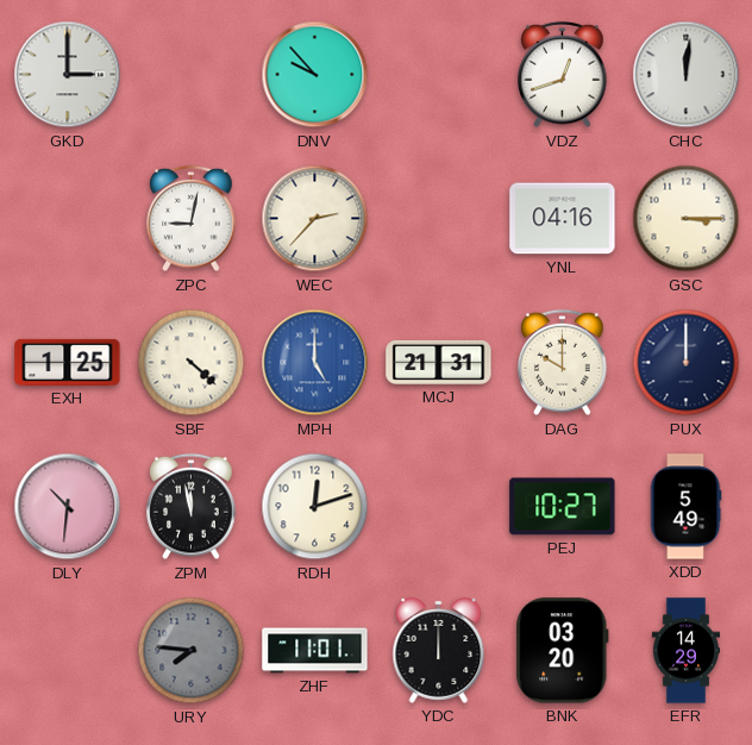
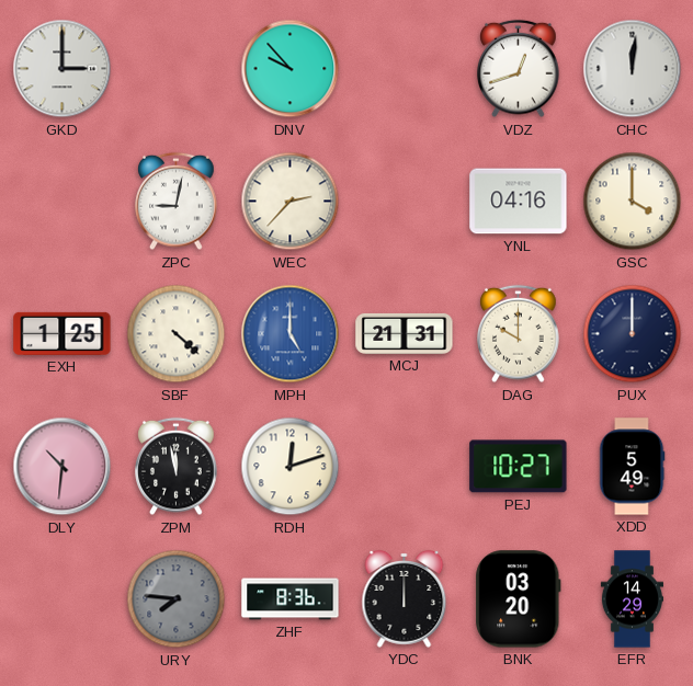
GSC: 3:15 -> 4:00
ZHF: 11:01 -> 8:36
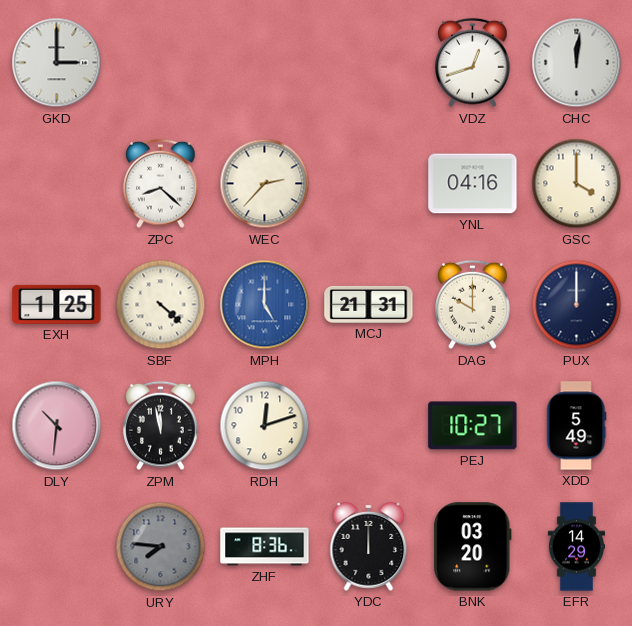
DNV: 9:53 -> none
ZPC: 9:02 -> 8:22
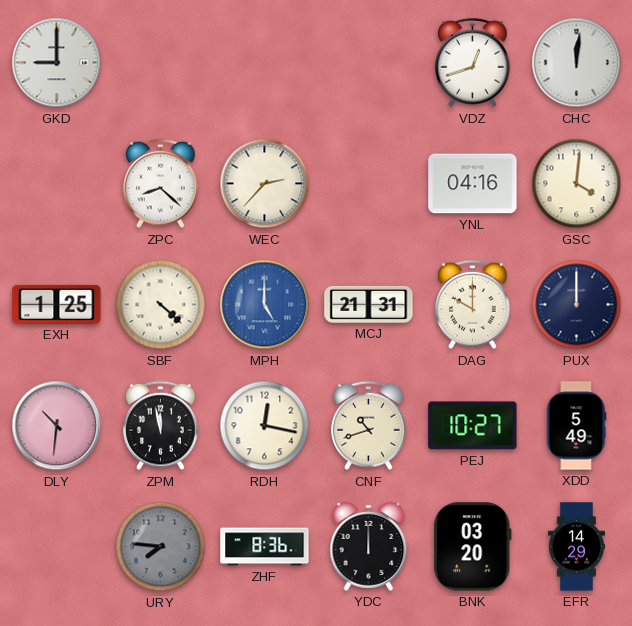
GKD: 3:00 -> 9:00
GSC: 4:00 -> 4:01
RDH: 12:12 -> 12:17
CNF: none -> 10:42
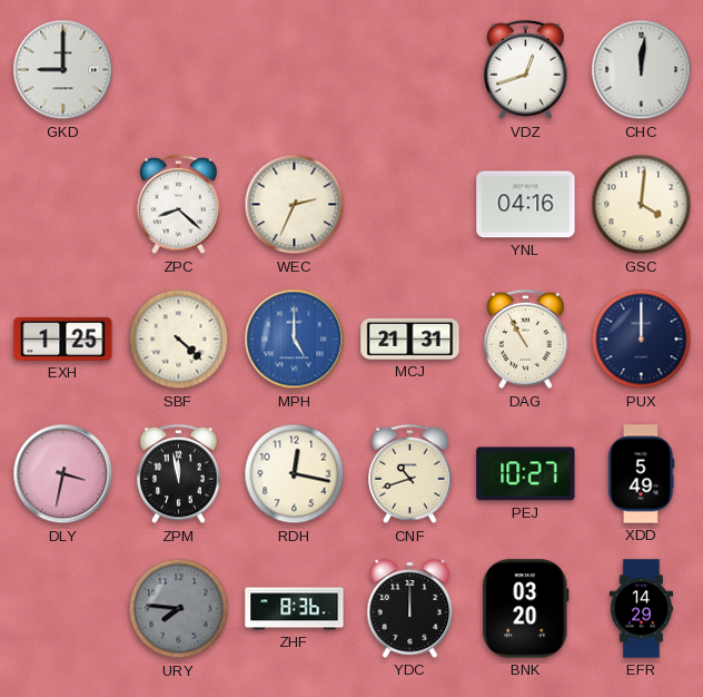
WEC: 2:37 -> 2:34
DAG: 10:00 -> 10:55
DLY: 10:31 -> 3:32
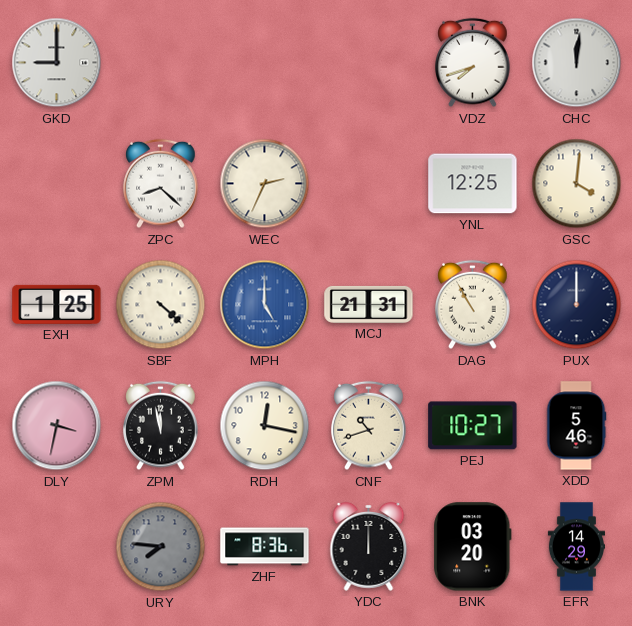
VDZ: 12:42 -> 7:42
YNL: 04:16 -> 12:25
XDD: 5:49 -> 5:46
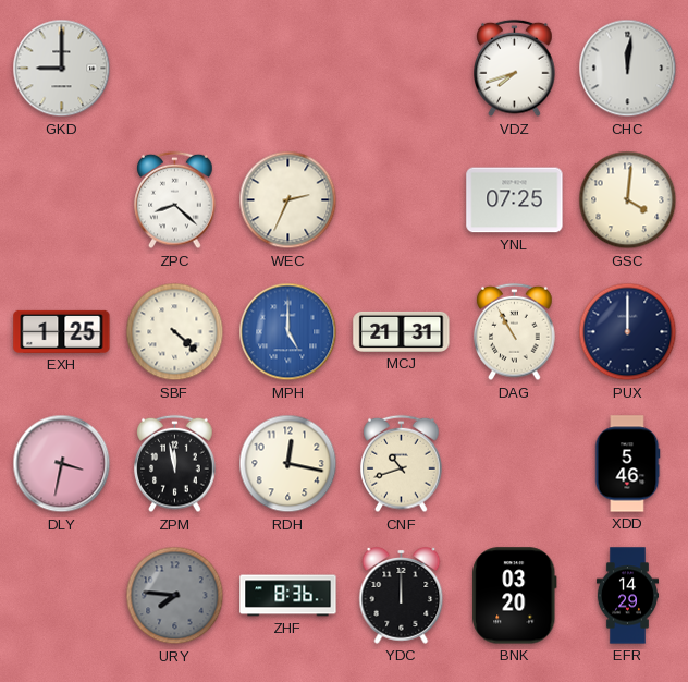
YNL: 12:25 -> 07:25
PEJ: 10:27 -> none
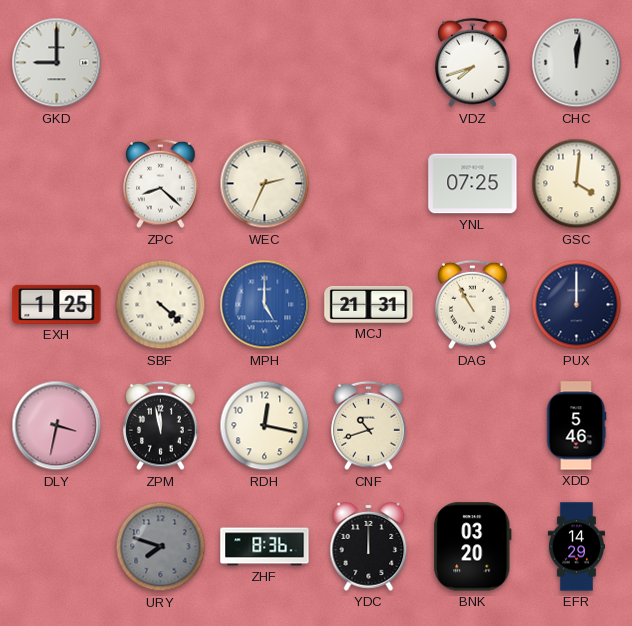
URY: 7:46 -> 7:48
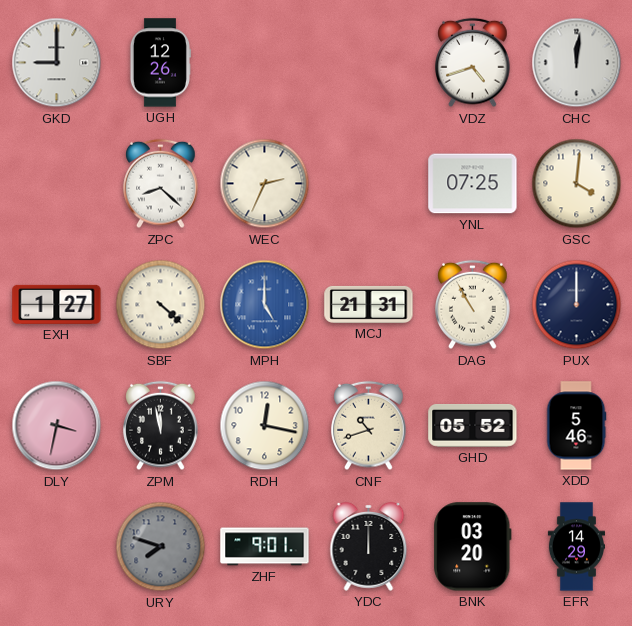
UGH: none -> 12:26
VDZ: 7:42 -> 4:42
EXH: 1:25 -> 1:27
GHD: none -> 05:52
ZHF: 8:36 -> 9:01
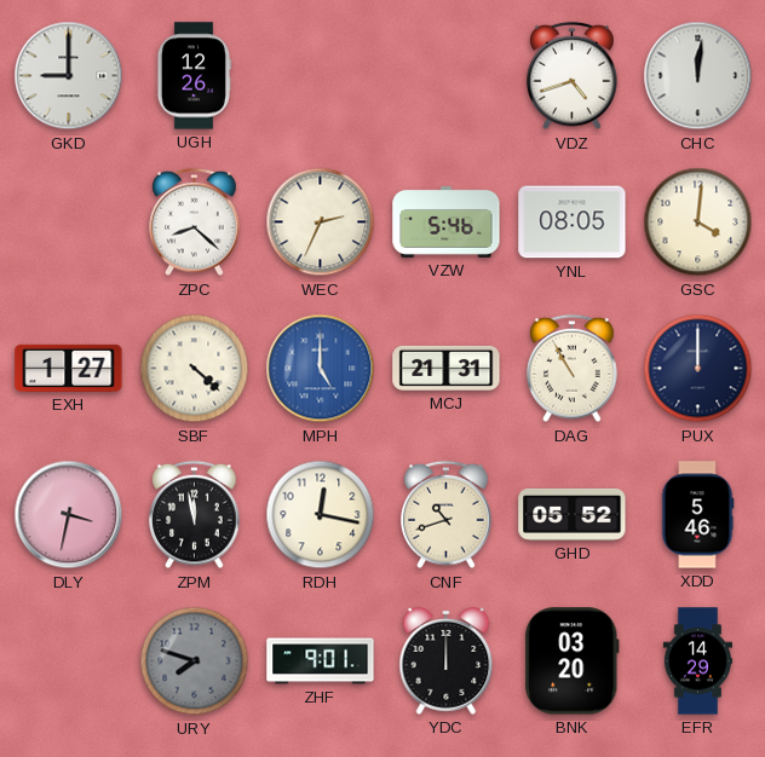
VZW: none -> 5:46
YNL: 07:25 -> 08:05
